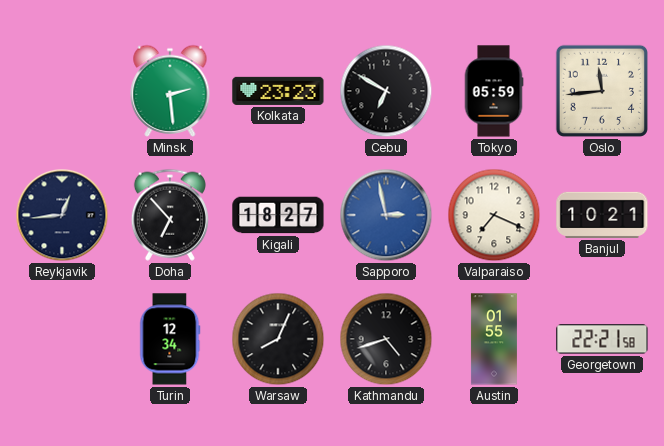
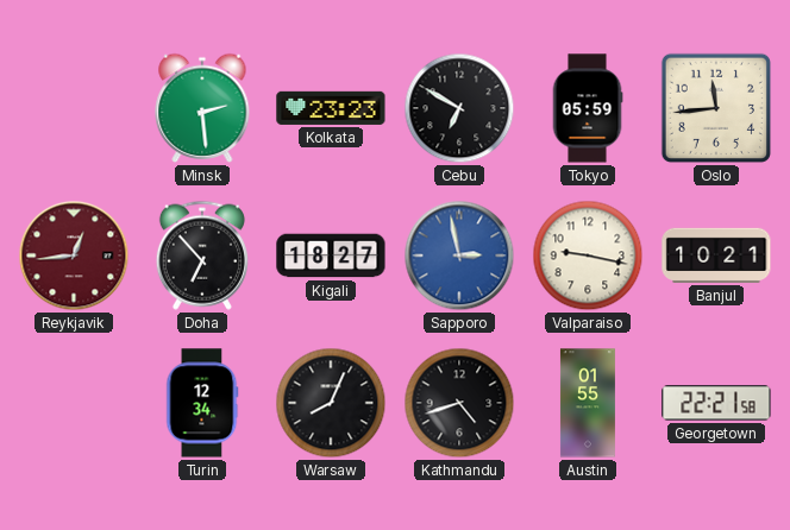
Reykjavik dial: navy -> burgundy
Valparaiso: 7:19 -> 9:17
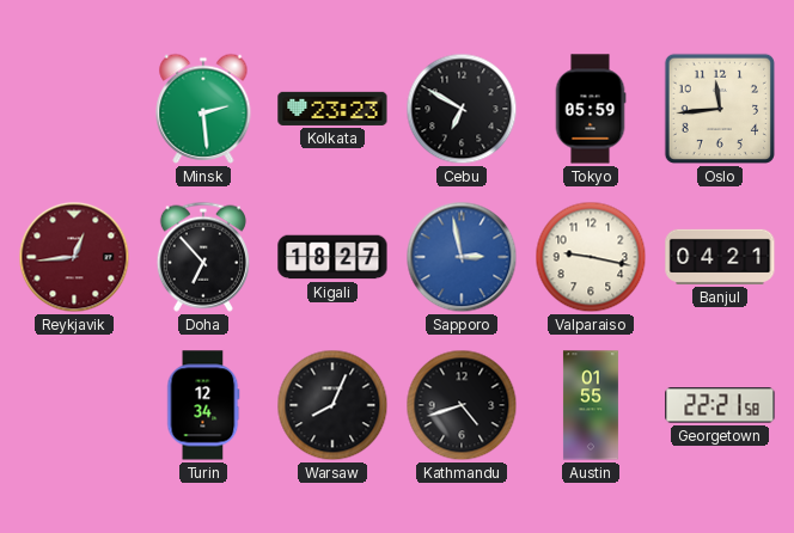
Banjul: 10:21 -> 04:21
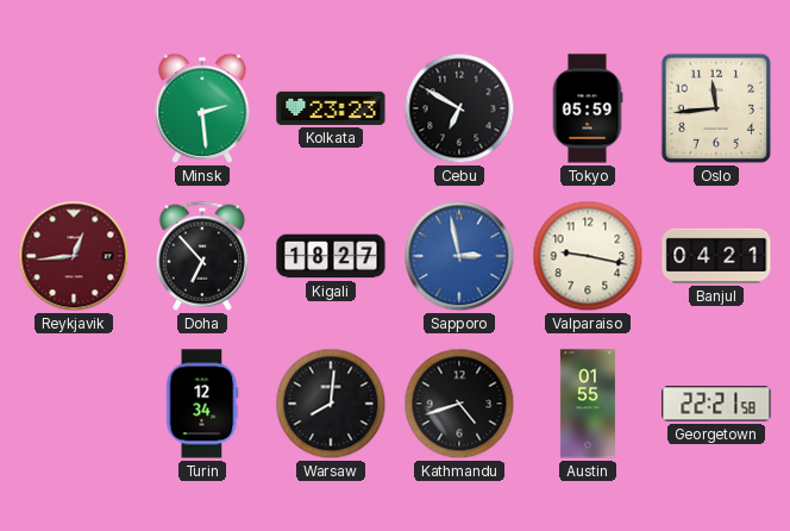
Warsaw: 8:04 -> 8:01
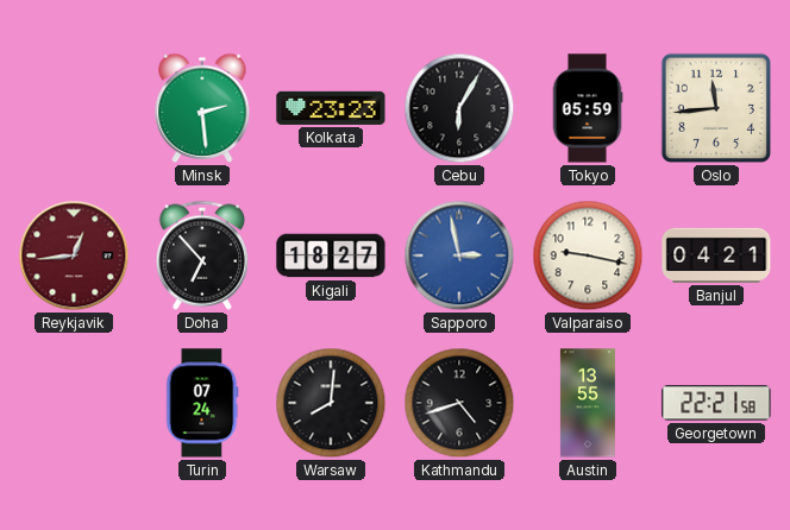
Cebu: 6:50 -> 6:05
Turin: 12:34 -> 07:24
Austin: 01:55 -> 13:55
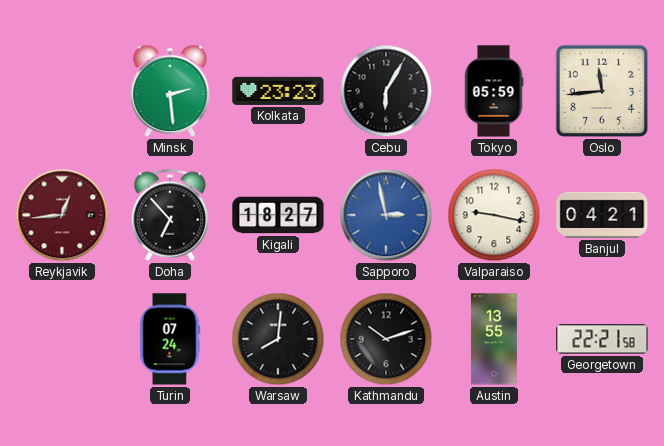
Kathmandu: 4:42 -> 10:12
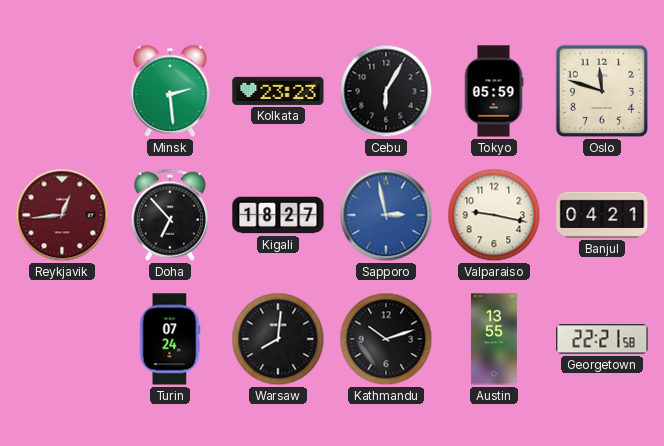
Oslo: 11:44 -> 11:48
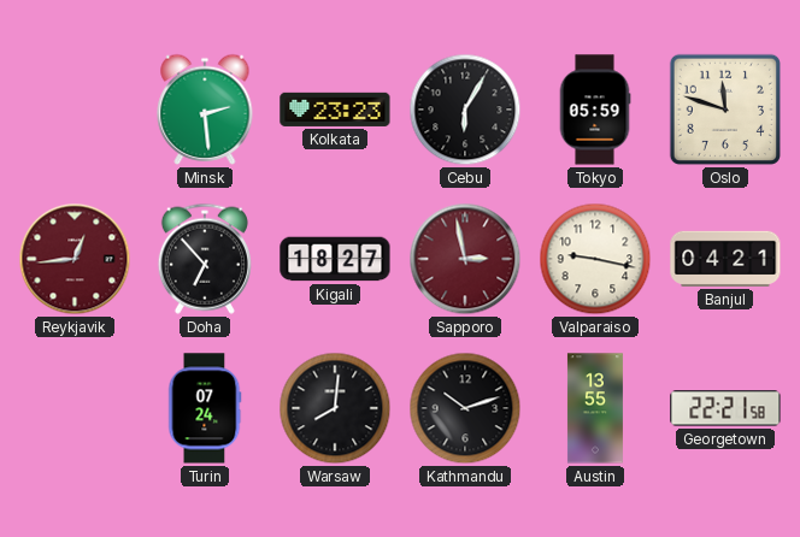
Sapporo dial: blue -> burgundy
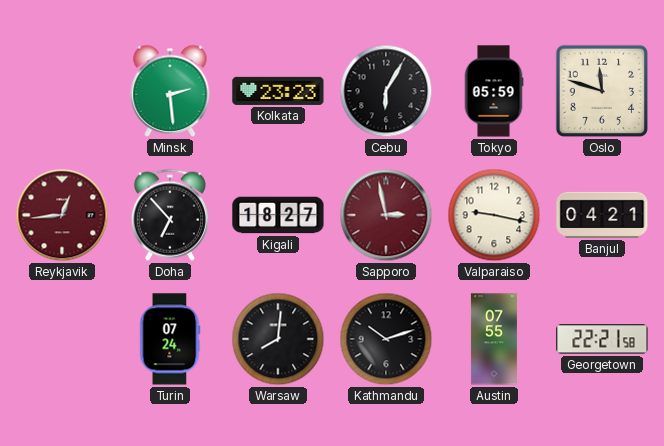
Austin: 13:55 -> 07:55
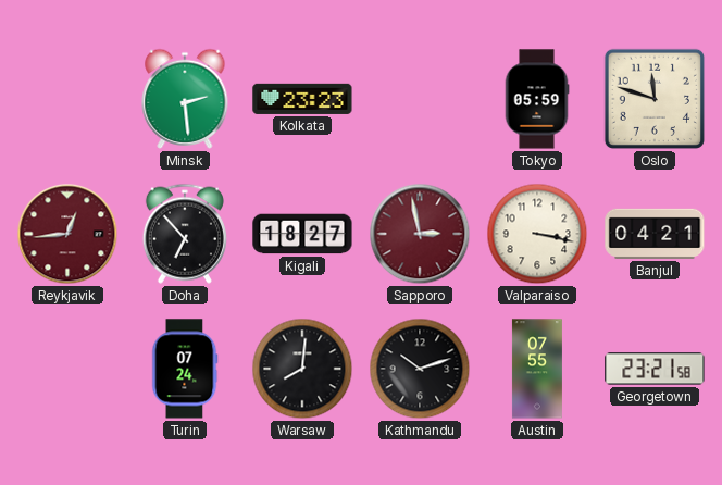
Cebu: 6:05 -> none
Valparaiso: 9:17 -> 3:17
Georgetown: 22:21 -> 23:21
